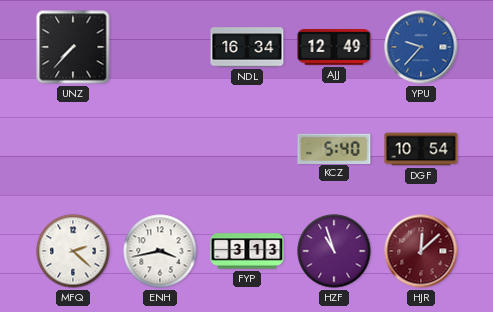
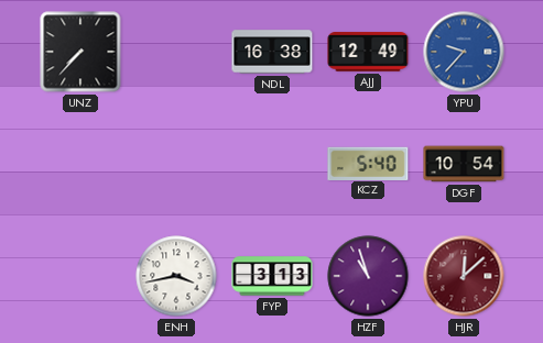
NDL: 16:34 -> 16:38
MFQ: 2:22 -> none
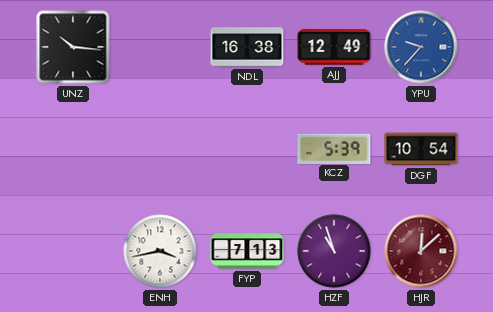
UNZ: 7:37 -> 10:16
KCZ: 5:40 -> 5:39
FYP: 3:13 -> 7:13
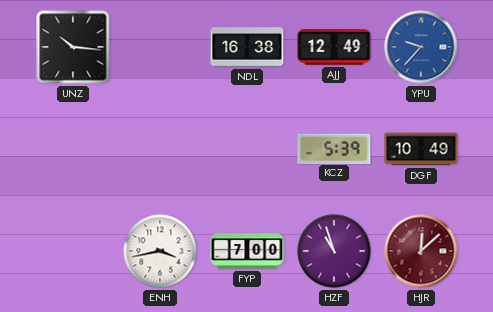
DGF: 10:54 -> 10:49
FYP: 7:13 -> 7:00
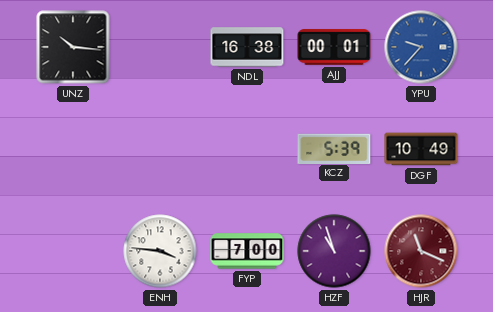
AJJ: 12:49 -> 00:01
ENH: 3:43 -> 3:46
HJR: 12:08 -> 11:19
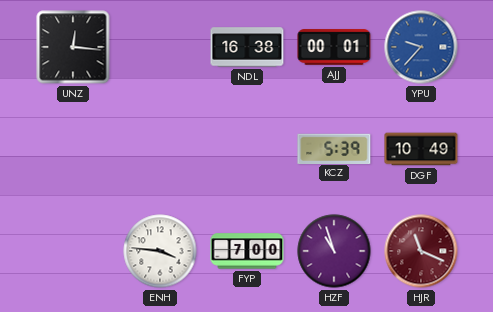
UNZ: 10:16 -> 12:16
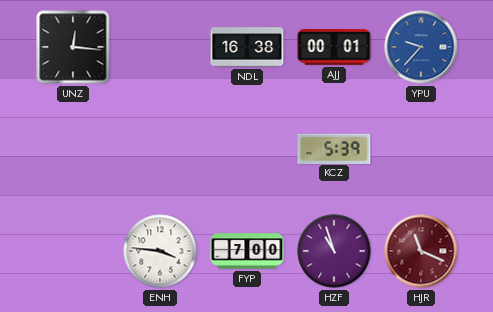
DGF: 10:49 -> none
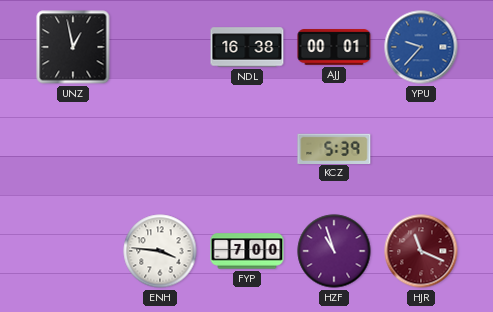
UNZ: 12:16 -> 12:58
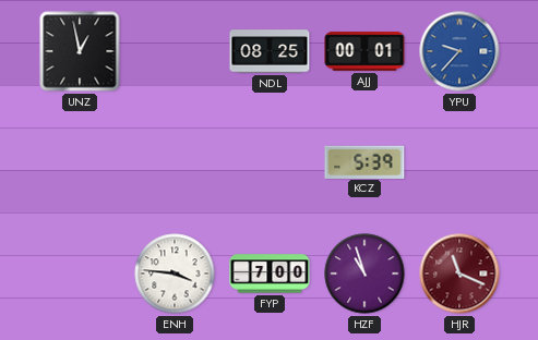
NDL: 16:38 -> 08:25
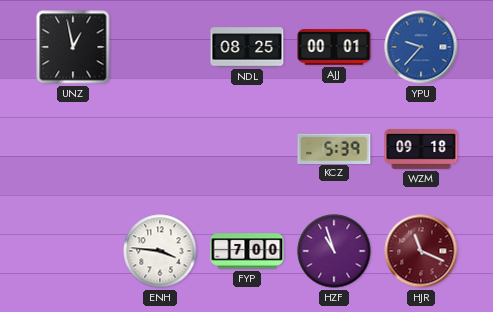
WZM: none -> 09:18
